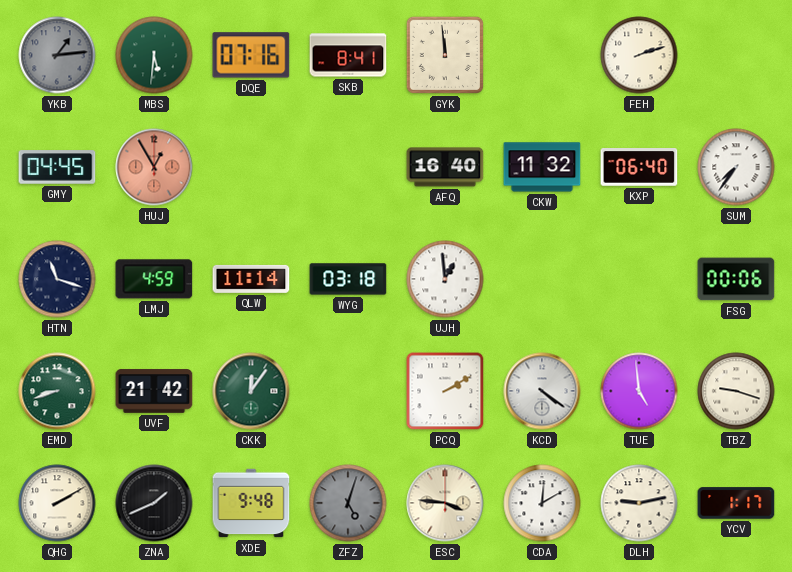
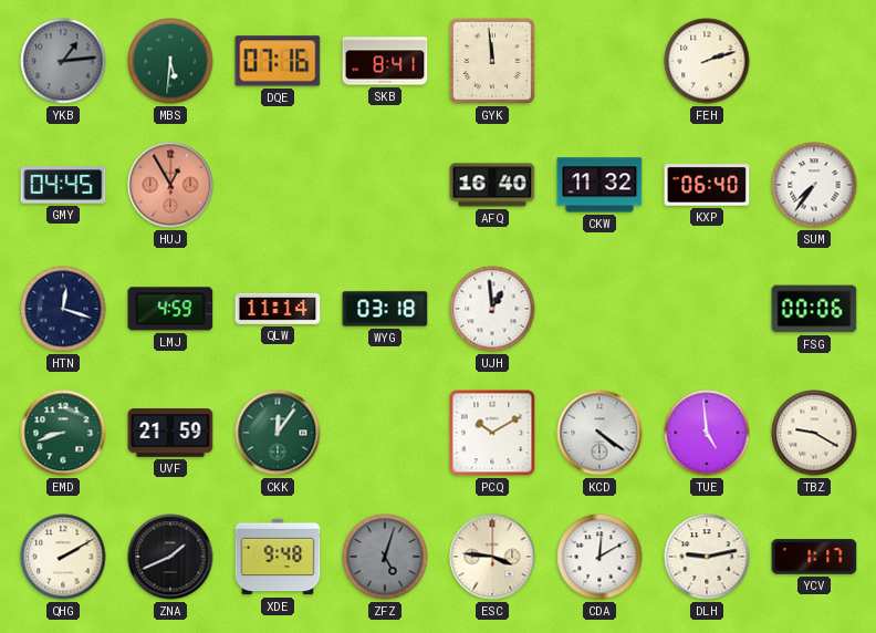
HTN: 11:18 -> 12:18
UVF: 21:42 -> 21:59
PCQ: 2:10 -> 10:10
TBZ: 9:18 -> 9:20
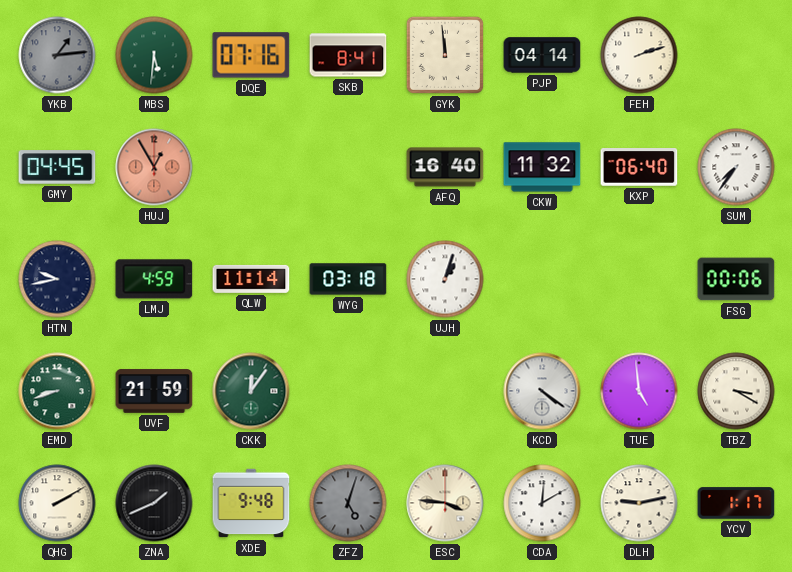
PJP: none -> 04:14
HTN: 12:18 -> 9:43
UJH: 12:59 -> 1:03
PCQ: 10:10 -> none
TBZ: 9:20 -> 3:20
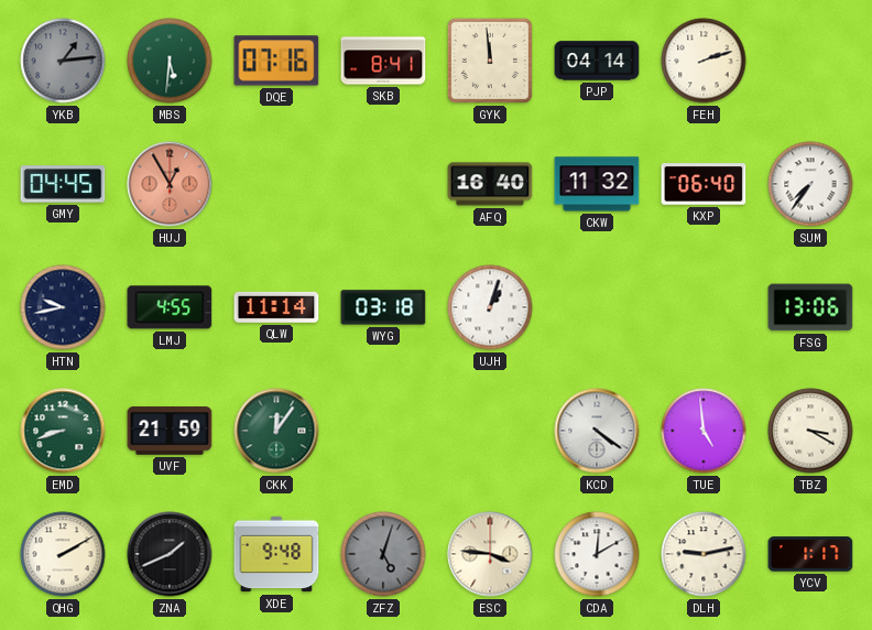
LMJ: 4:59 -> 4:55
FSG: 00:06 -> 13:06
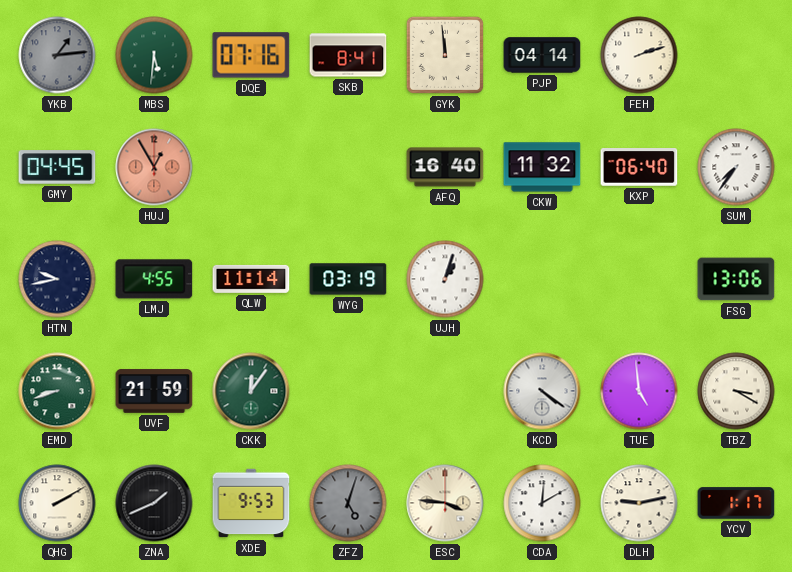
WYG: 03:18 -> 03:19
XDE: 9:48 -> 9:53
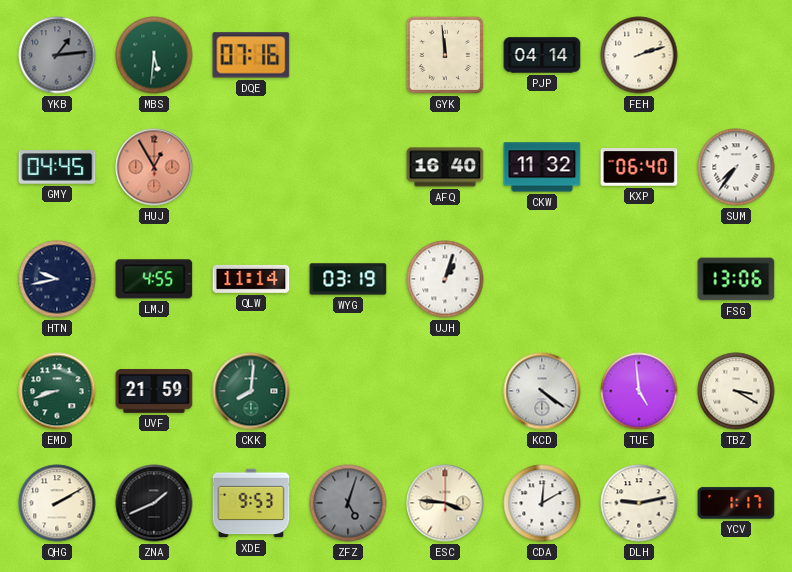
SKB: 8:41 -> none
CKK: 12:06 -> 8:01
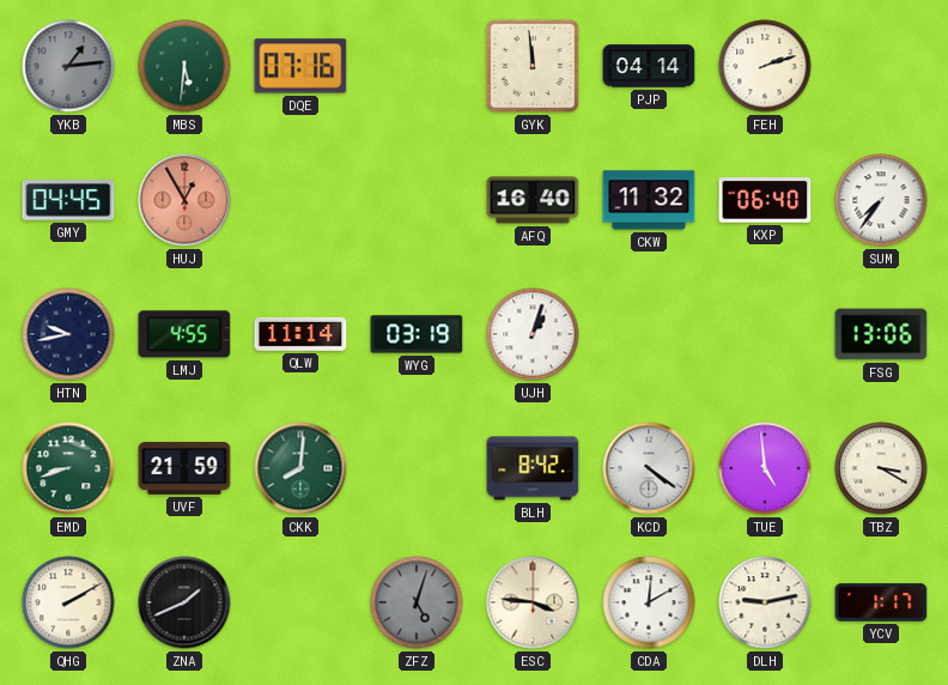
BLH: none -> 8:42
XDE: 9:53 -> none
